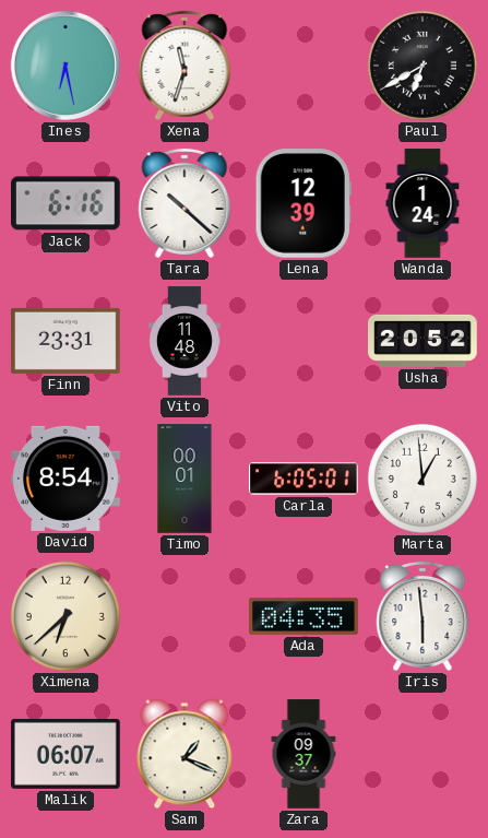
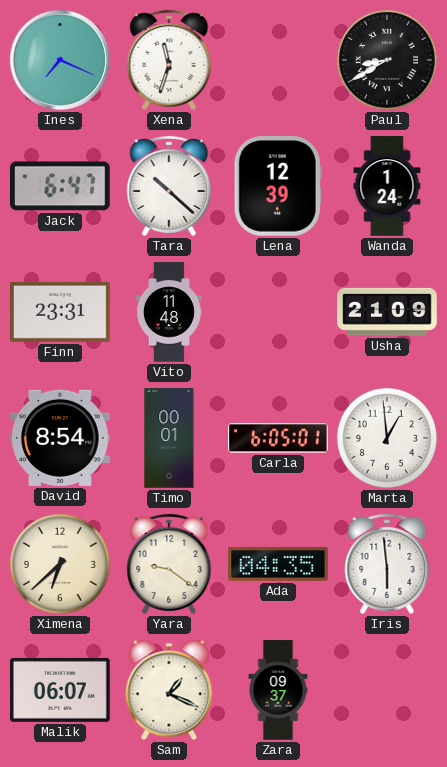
Ines: 6:28 -> 7:19
Paul: 6:40 -> 8:40
Jack: 6:16 -> 6:47
Usha: 20:52 -> 21:09
Yara: none -> 9:21
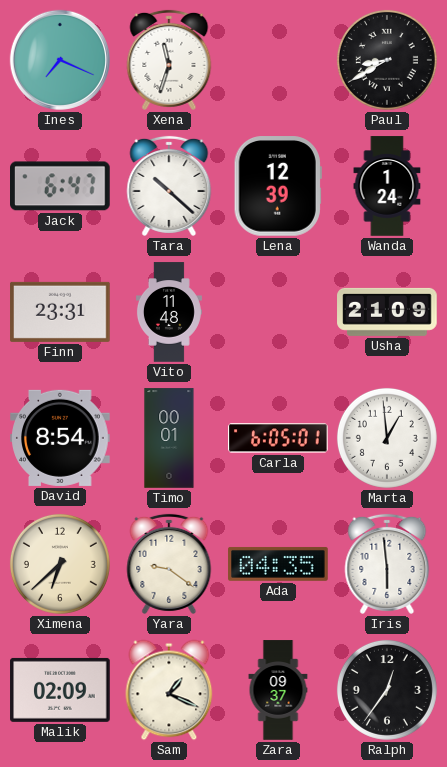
Malik: 06:07 -> 02:09
Ralph: none -> 12:36
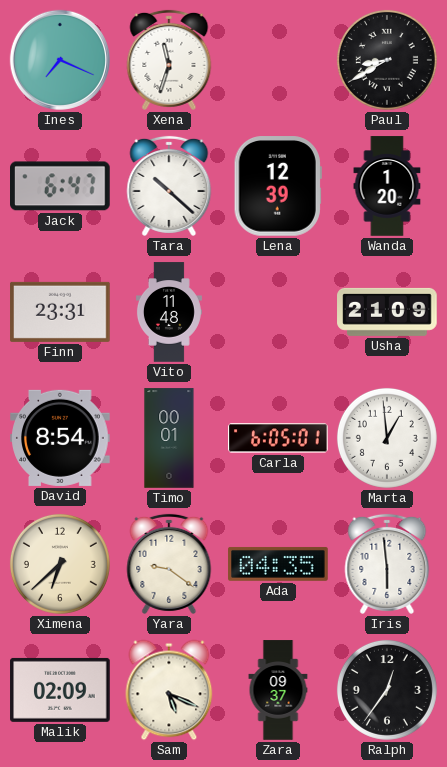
Wanda: 1:24 -> 1:20
Sam: 1:19 -> 5:19
